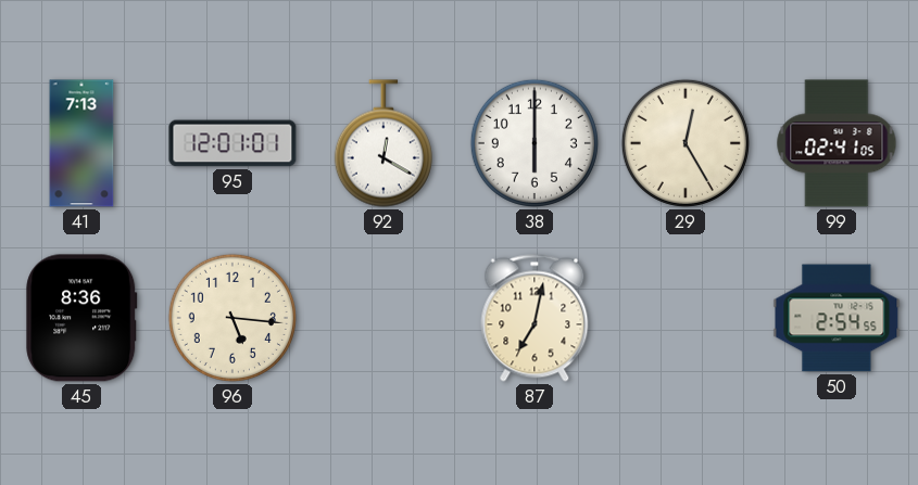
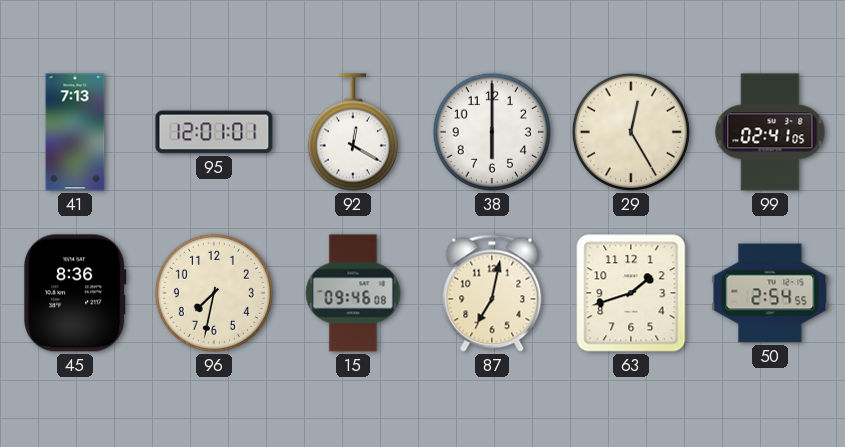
96: 5:16 -> 7:32
15: none -> 09:46
63: none -> 1:42
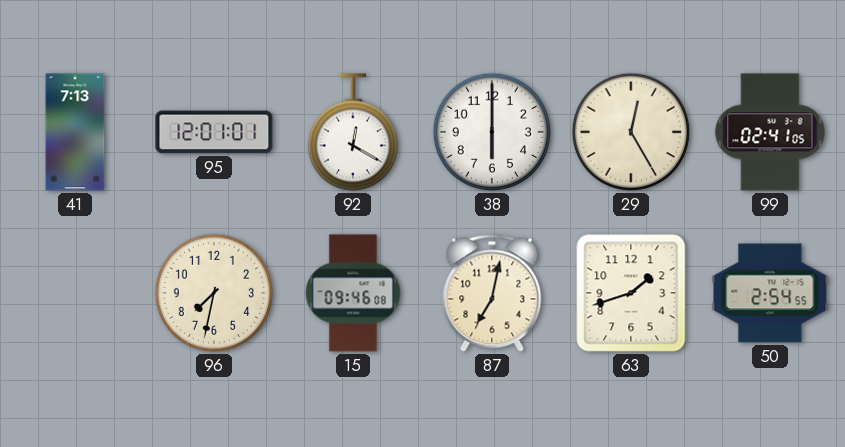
45: 8:36 -> none
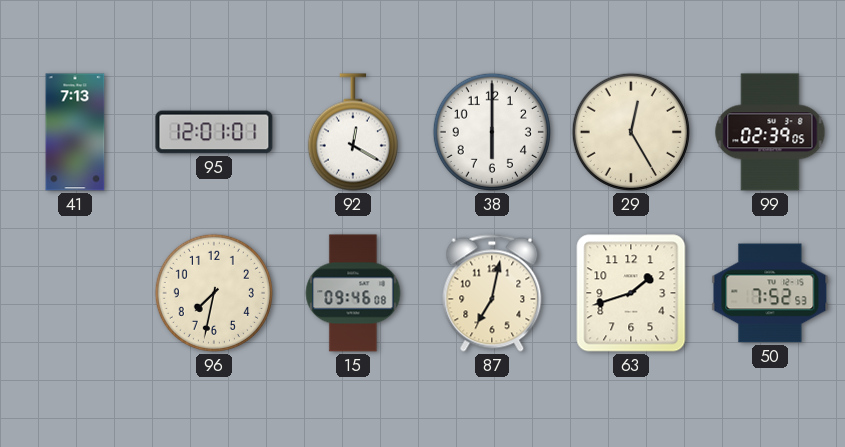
99: 02:41 -> 02:39
50: 2:54 -> 7:52
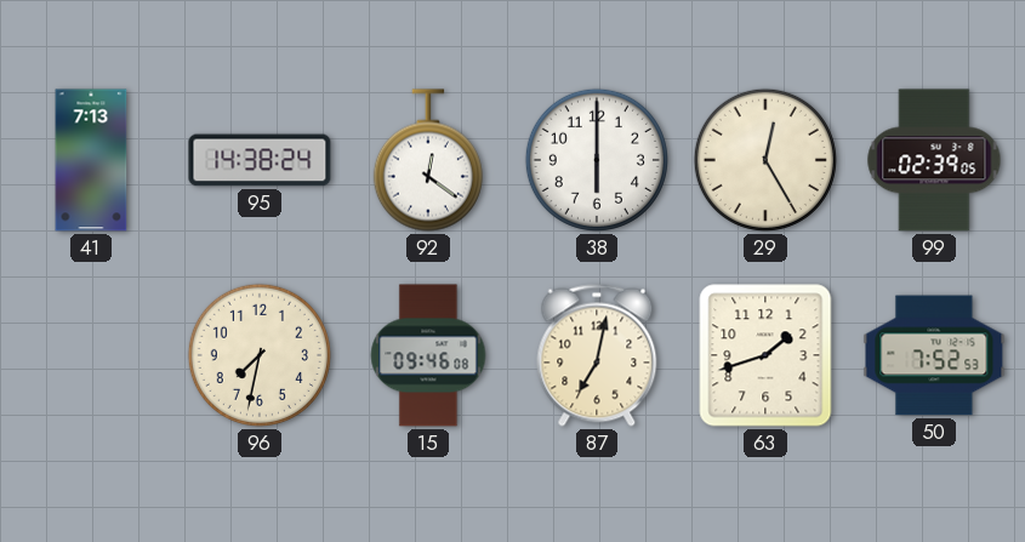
95: 12:01 -> 14:38
92: 12:20 -> 12:21
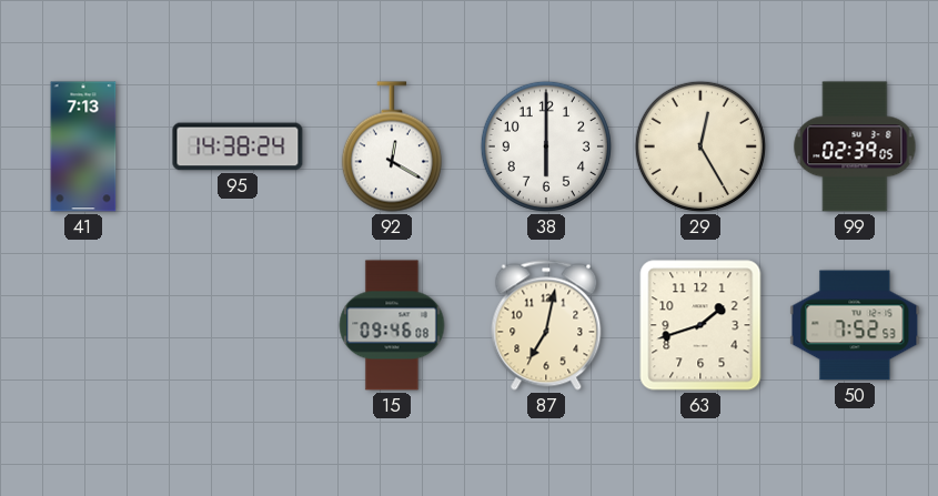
92: 12:21 -> 12:20
96: 7:32 -> none
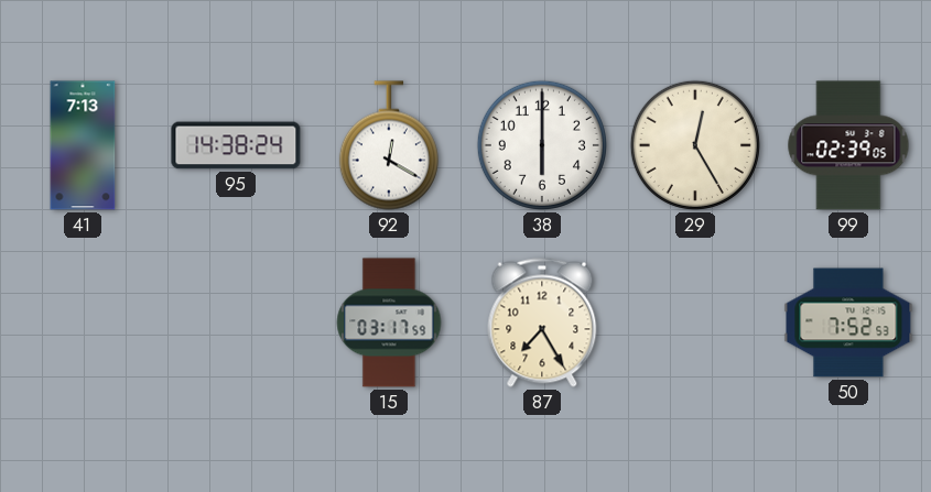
15: 09:46 -> 03:17
87: 7:02 -> 7:25
63: 1:42 -> none
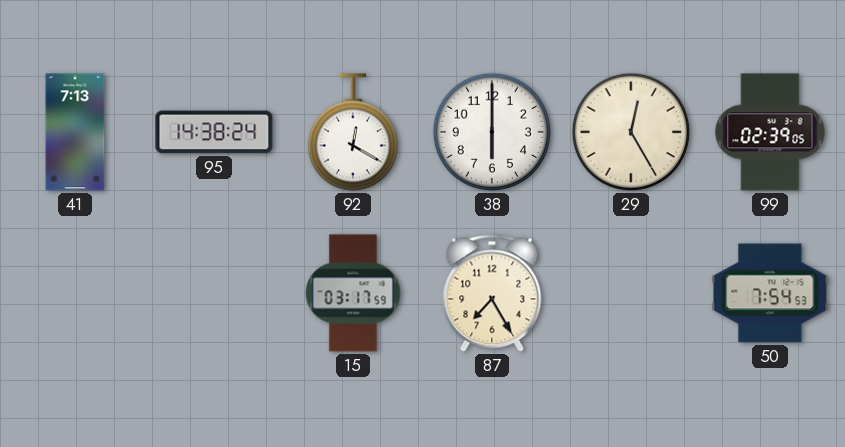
50: 7:52 -> 7:54
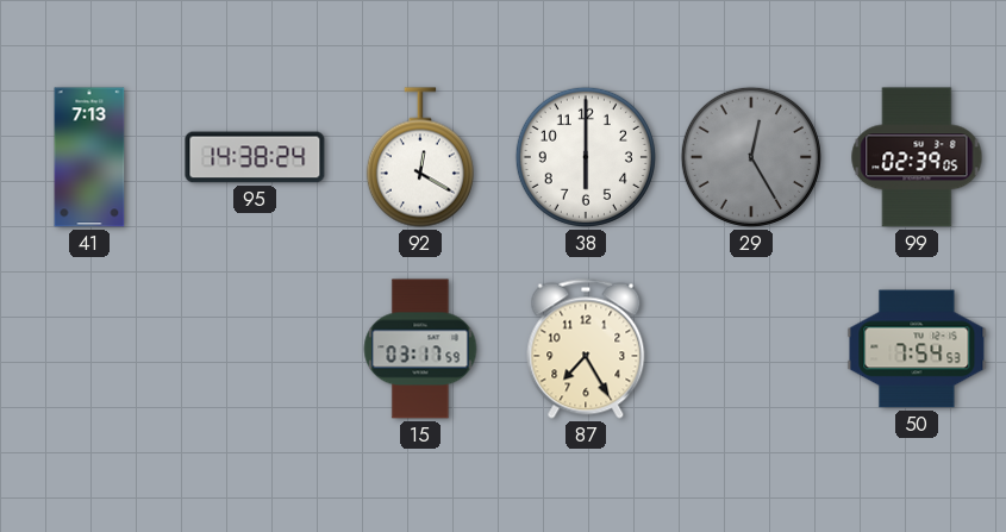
29 dial: cream -> grey
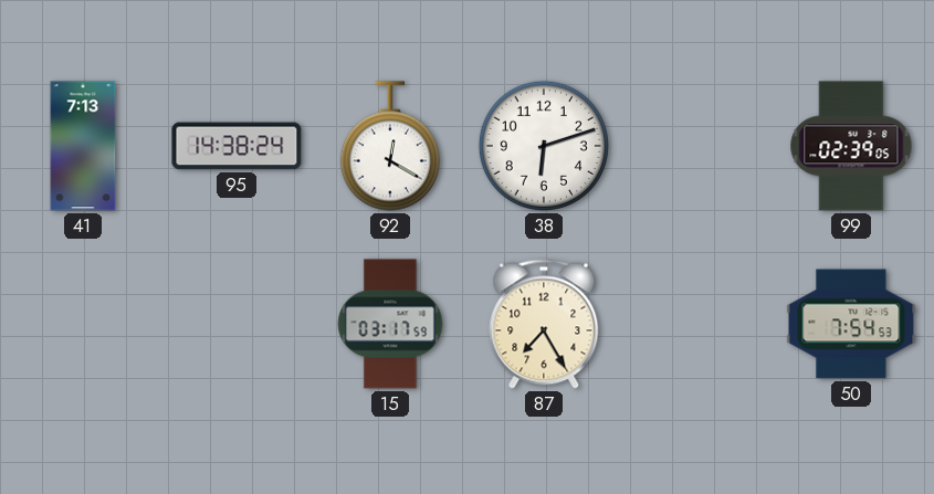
38: 6:00 -> 6:12
29: 12:25 -> none
